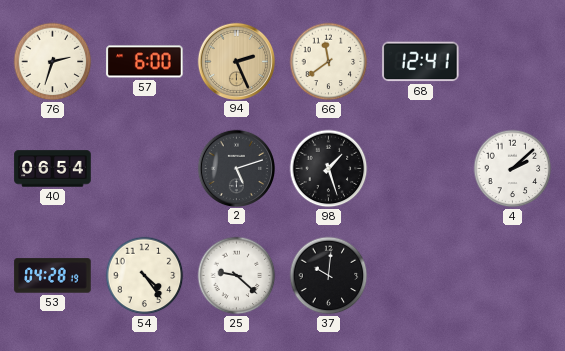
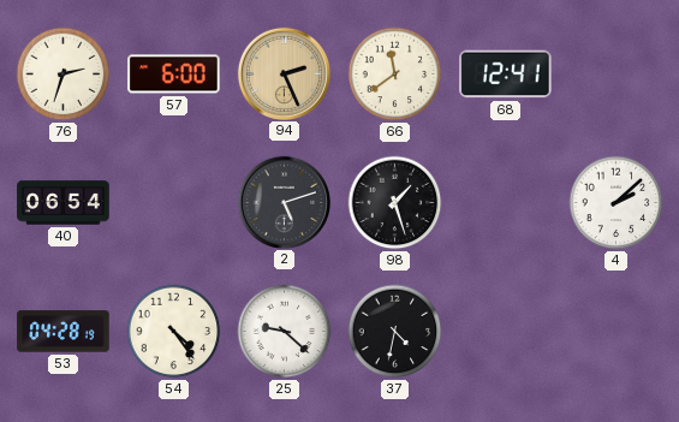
37: 10:01 -> 4:32
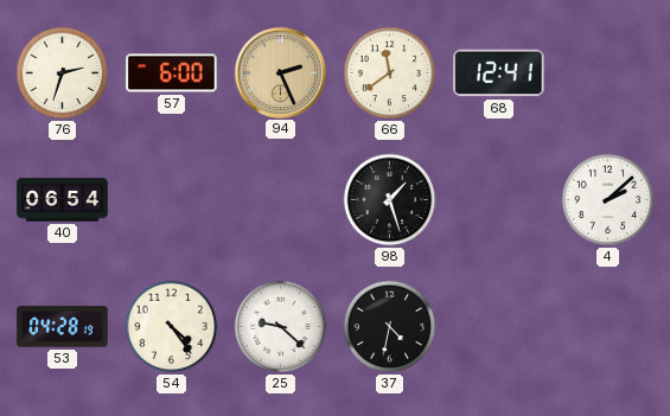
2: 5:12 -> none
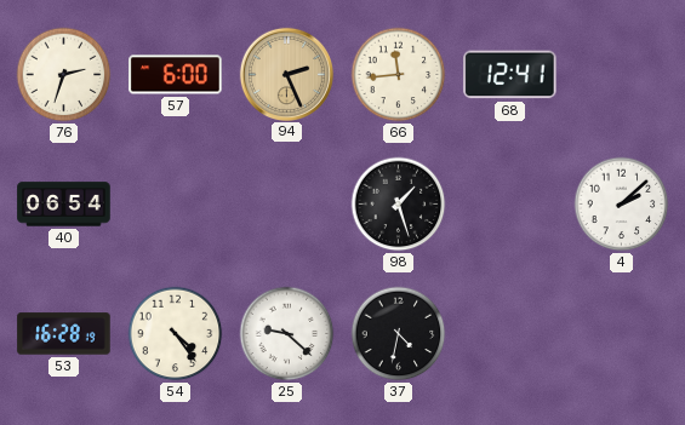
66: 11:39 -> 11:44
53: 04:28 -> 16:28
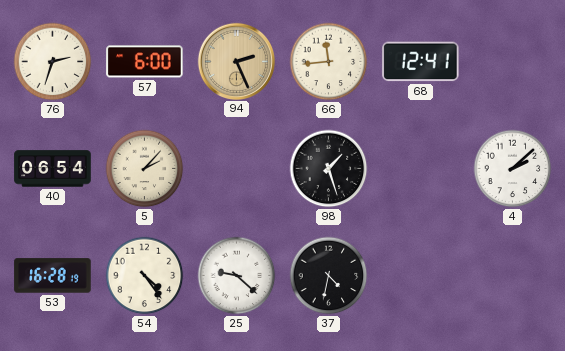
5: none -> 2:07
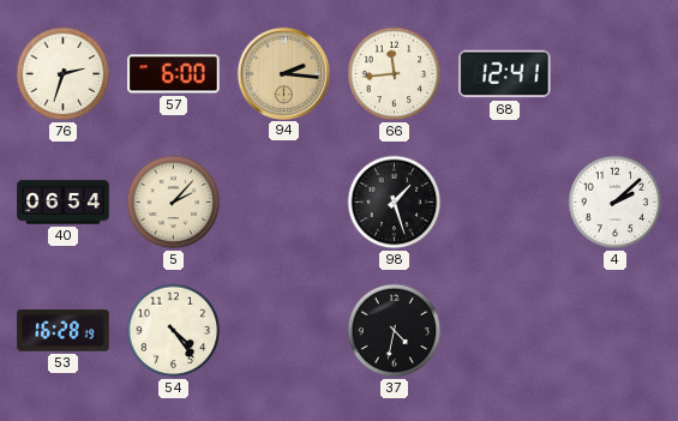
94: 2:26 -> 2:16
25: 9:22 -> none
